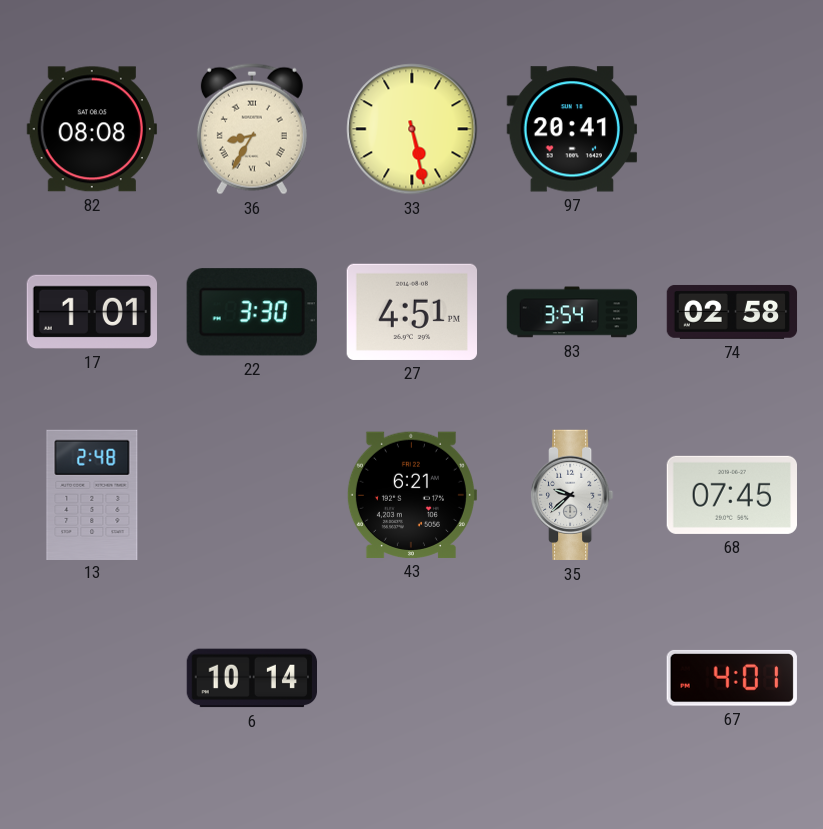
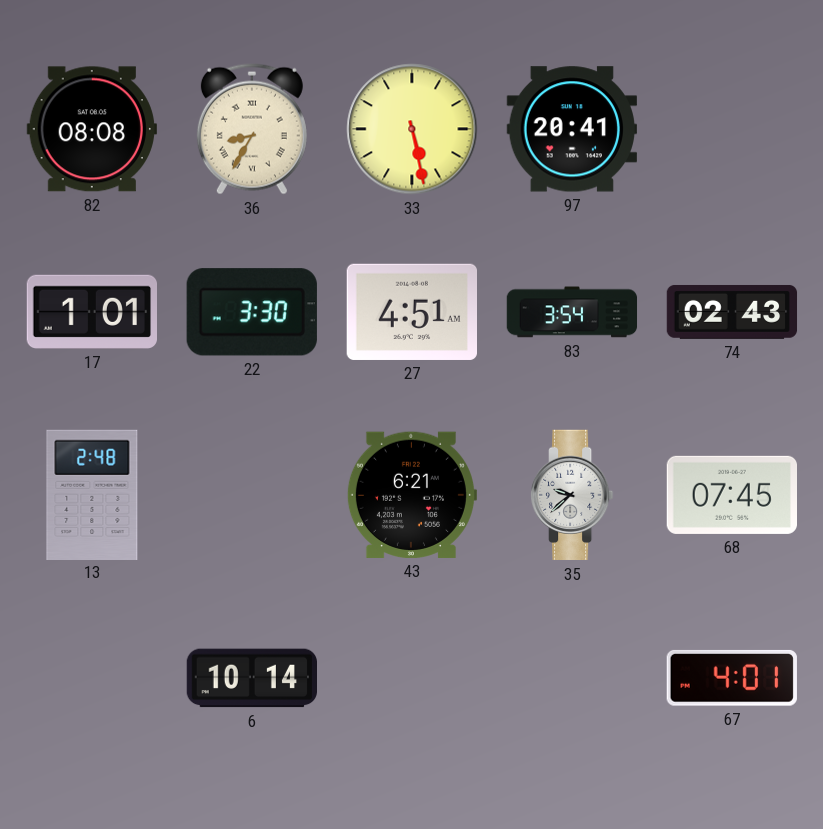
27: 4:51 PM -> 4:51 AM
74: 02:58 -> 02:43
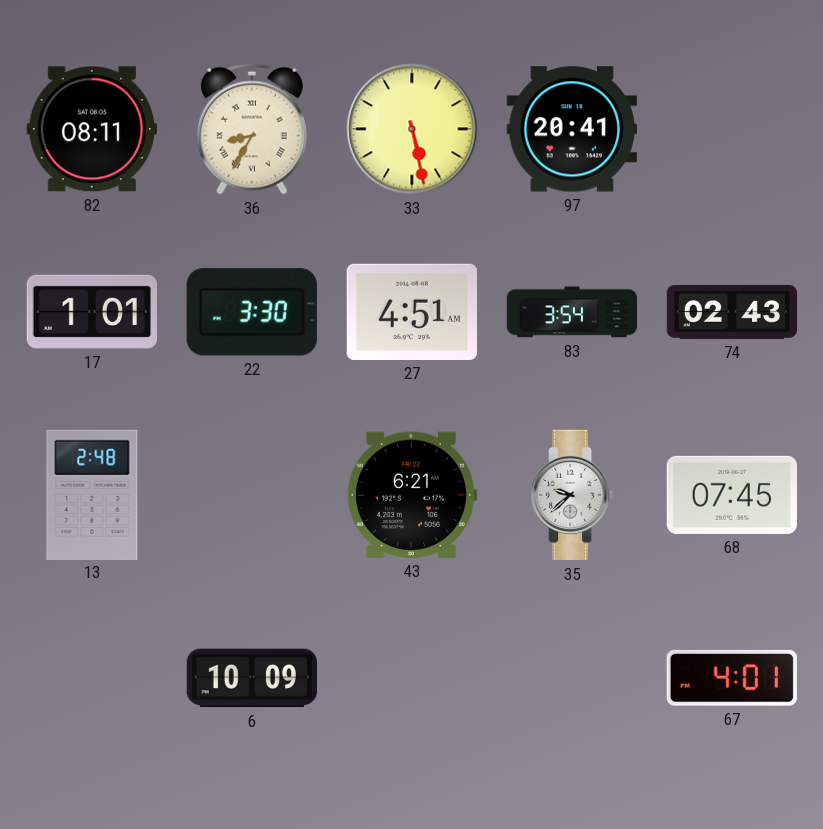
82: 08:08 -> 08:11
6: 10:14 -> 10:09
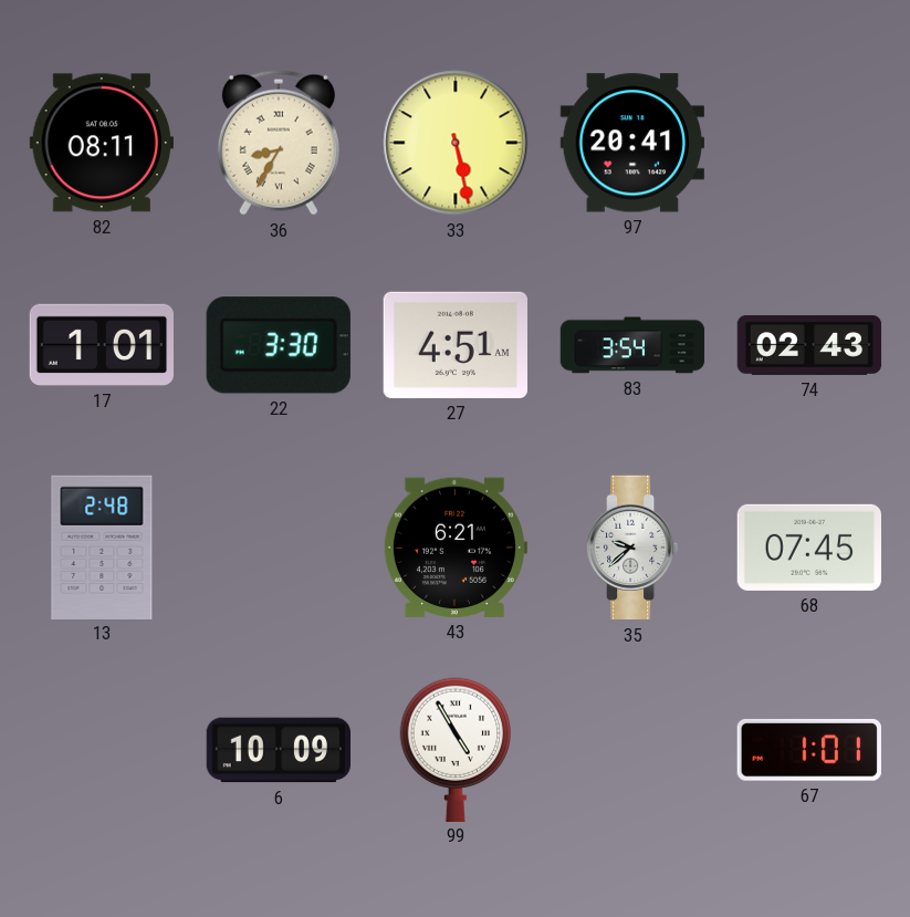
99: none -> 4:55
67: 4:01 -> 1:01
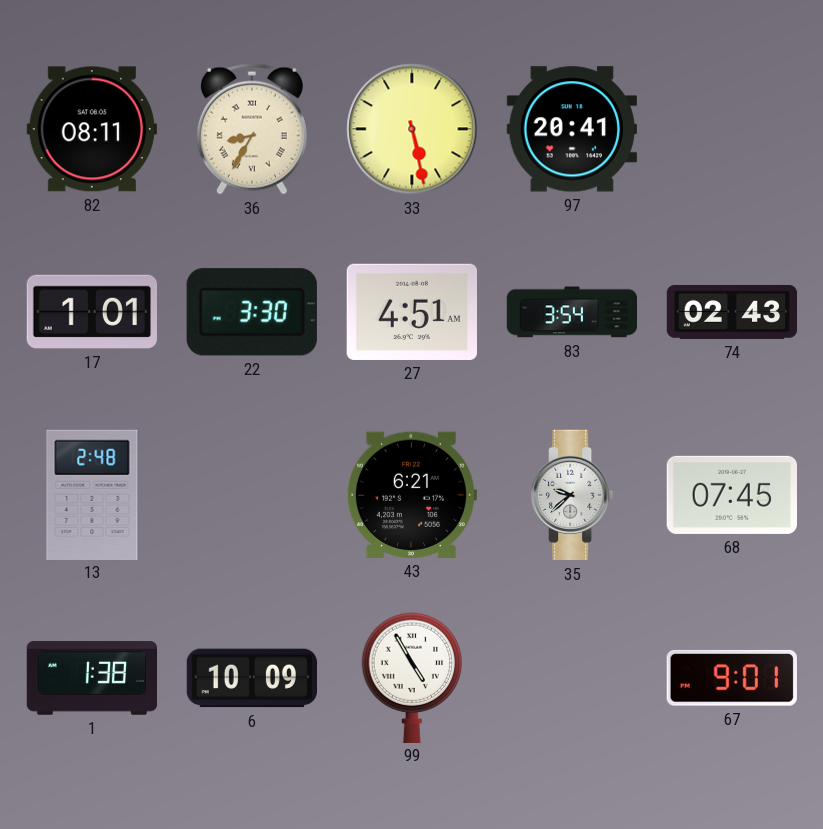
1: none -> 1:38
67: 1:01 -> 9:01
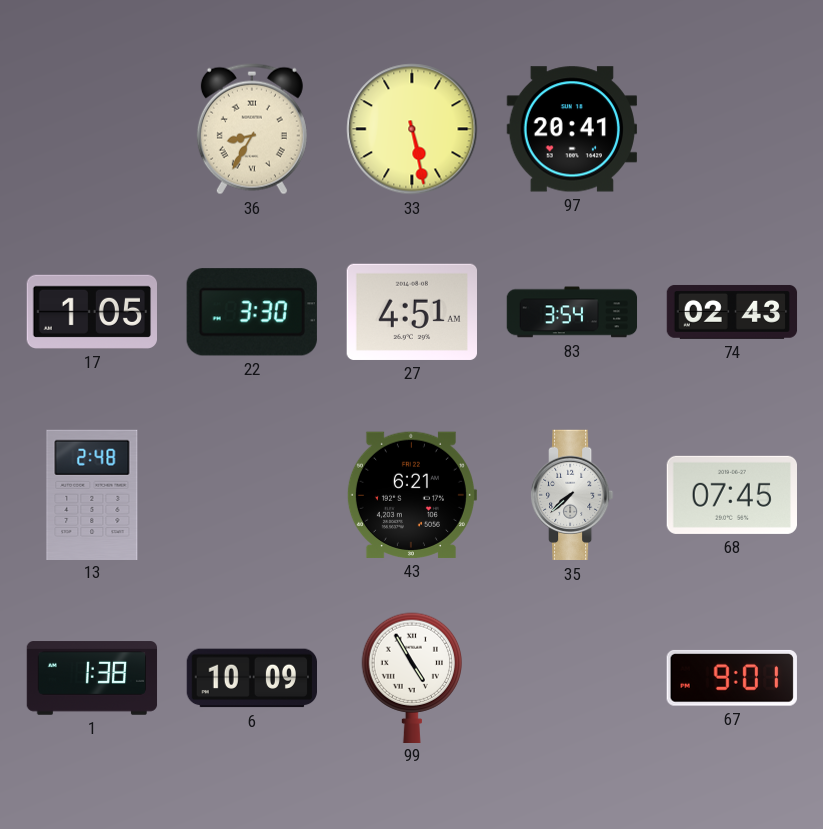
82: 08:11 -> none
17: 1:01 -> 1:05
35: 9:38 -> 7:38
